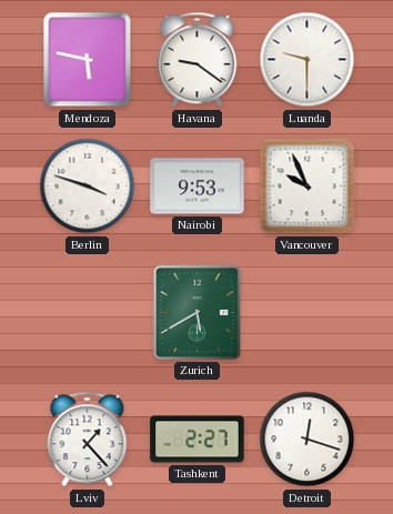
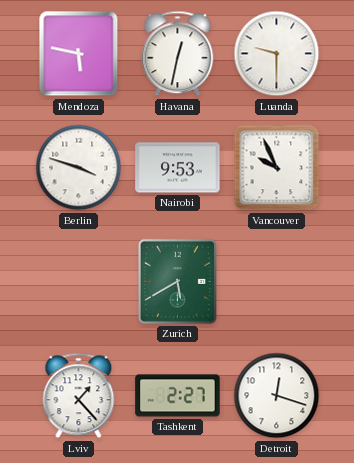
Havana: 9:21 -> 12:32
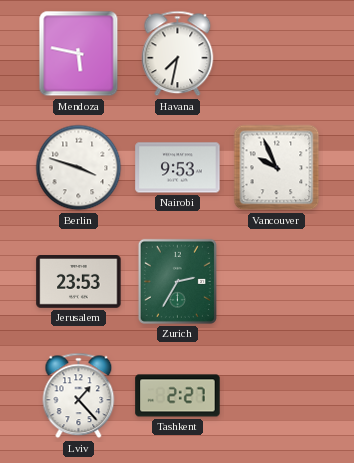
Havana: 12:32 -> 7:32
Luanda: 9:30 -> none
Jerusalem: none -> 23:53
Zurich: 5:40 -> 2:35
Detroit: 12:18 -> none
